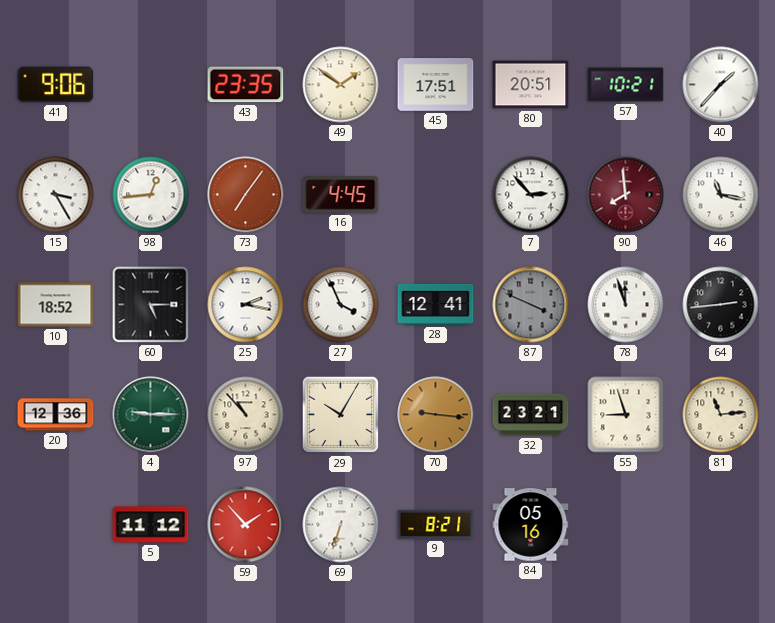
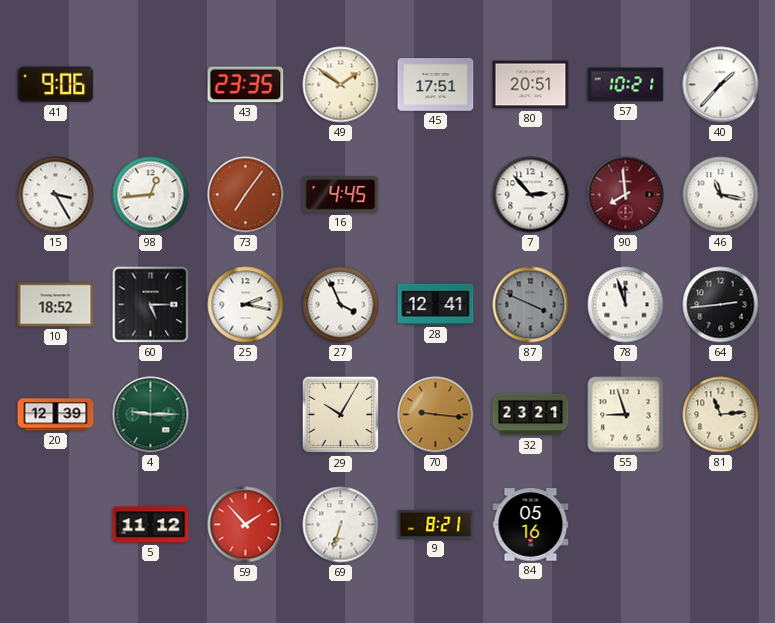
20: 12:36 -> 12:39
97: 10:53 -> none
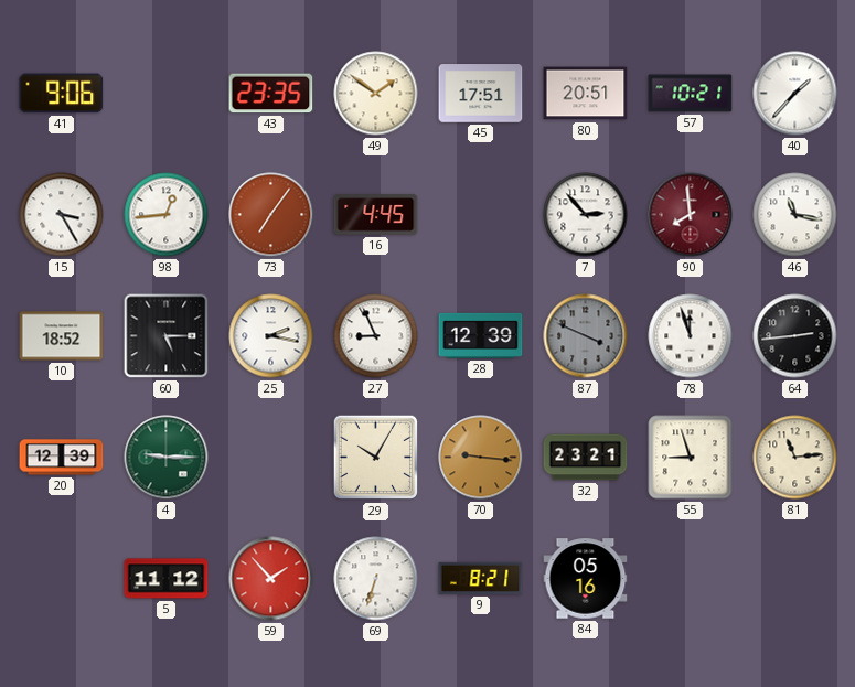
27: 3:56 -> 8:56
28: 12:41 -> 12:39
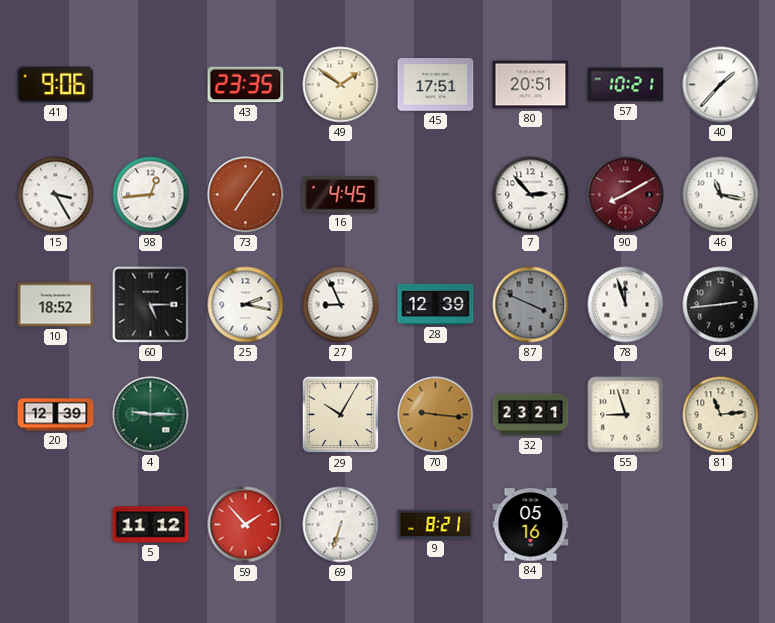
90: 7:59 -> 8:10
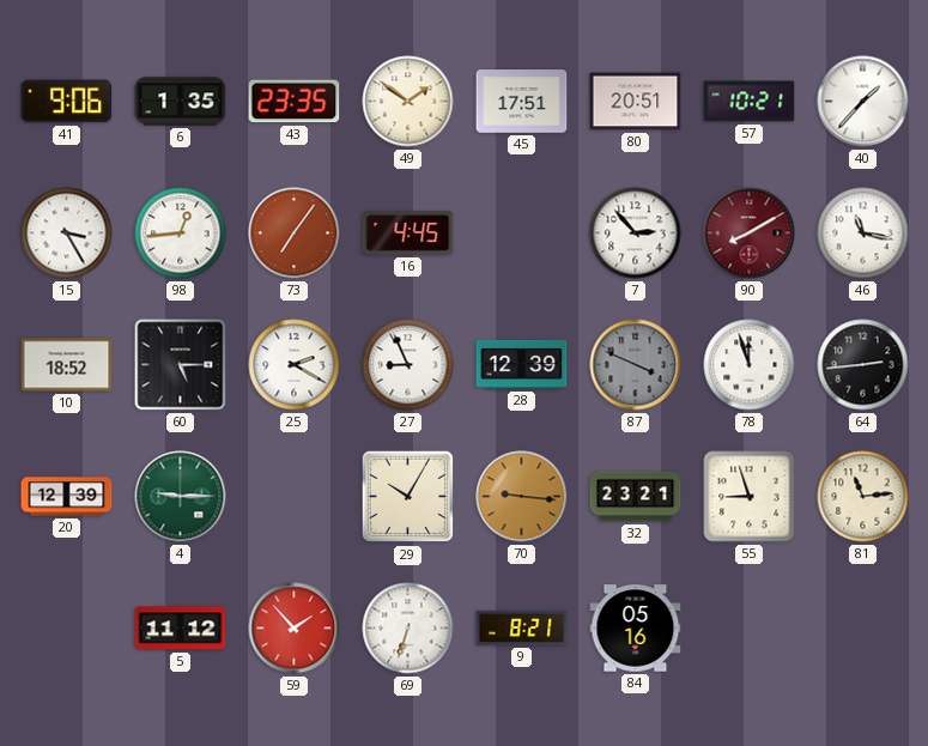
6: none -> 1:35
25: 2:17 -> 2:20
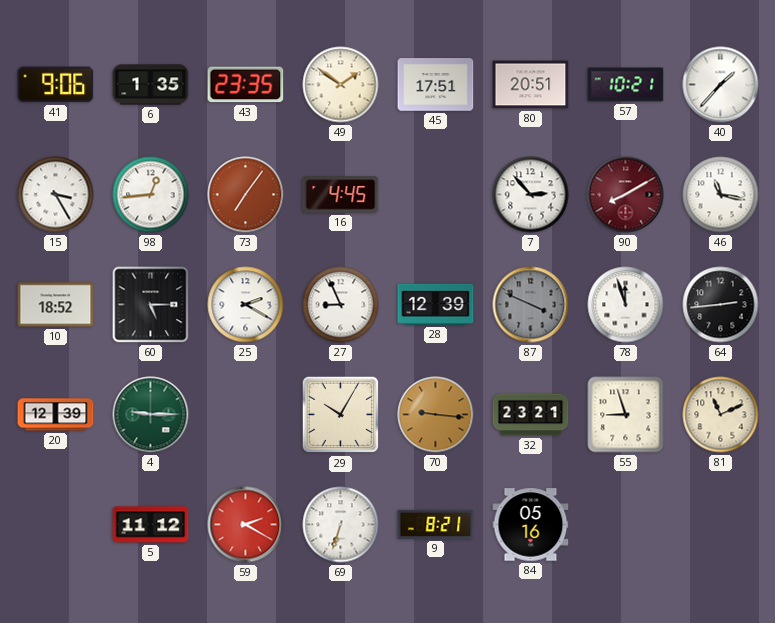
81: 11:14 -> 11:11
59: 1:53 -> 2:20
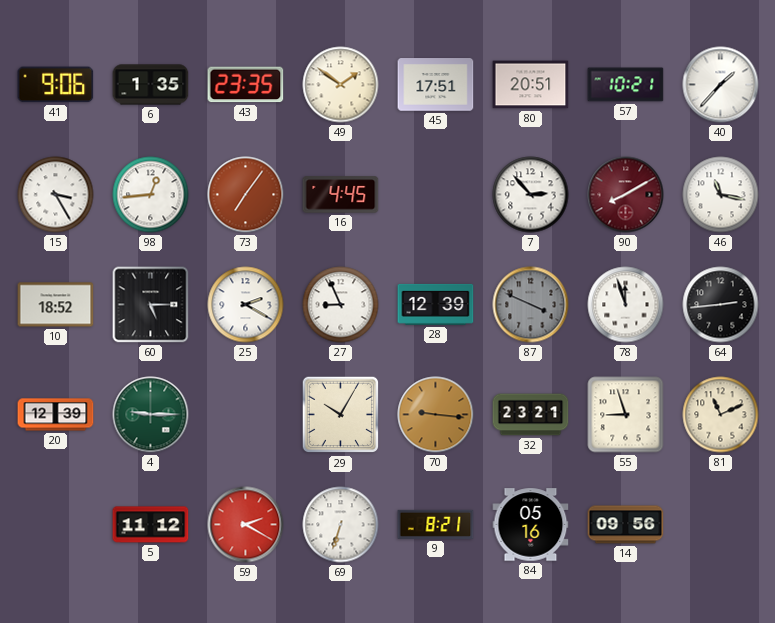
14: none -> 09:56
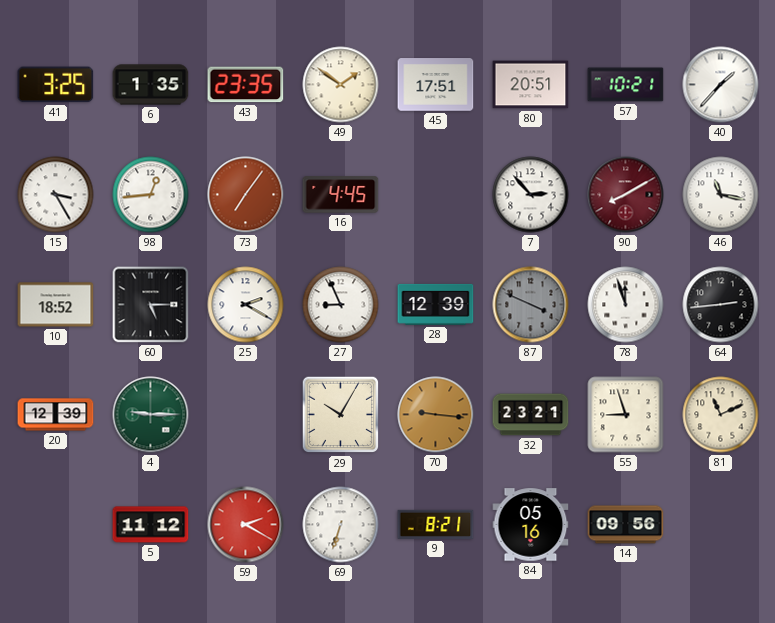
41: 9:06 -> 3:25
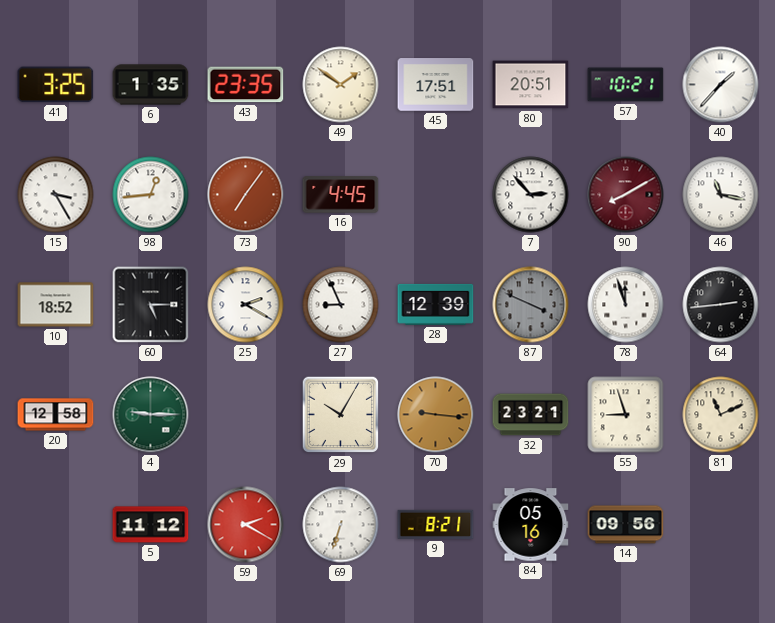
20: 12:39 -> 12:58
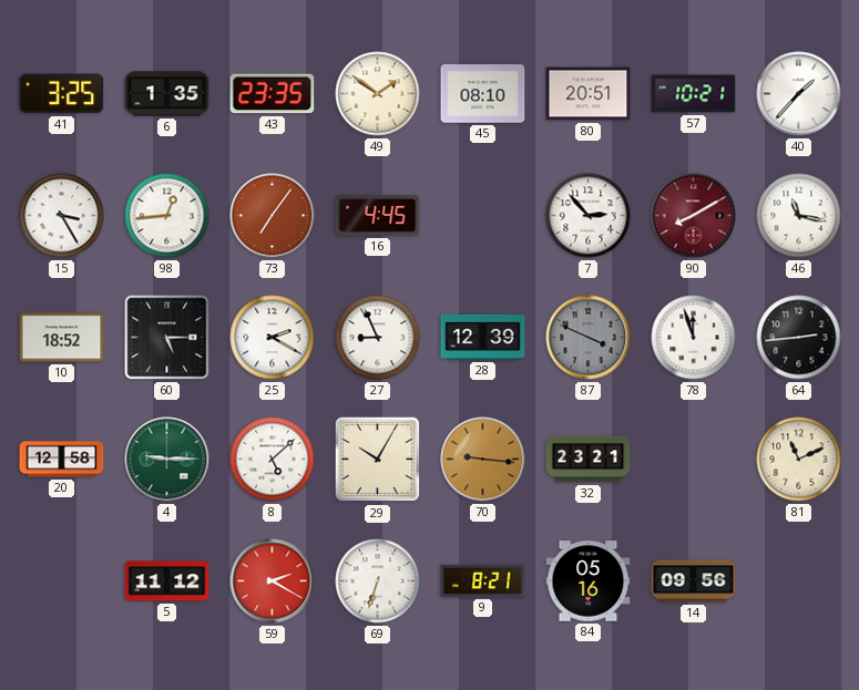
45: 17:51 -> 08:10
8: none -> 5:08
55: 8:57 -> none
